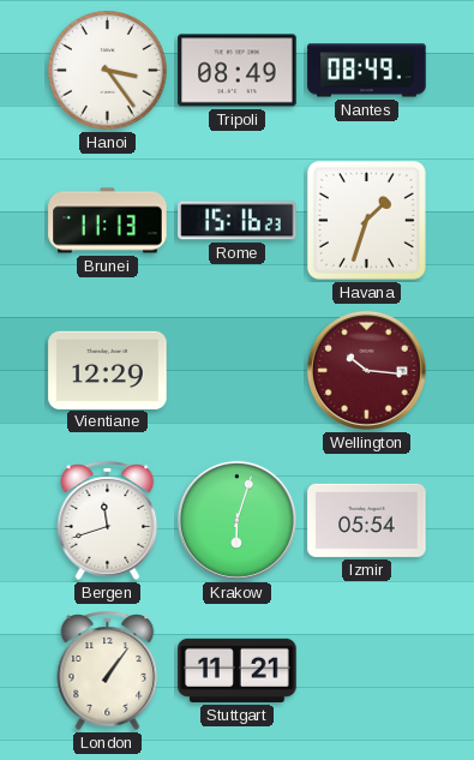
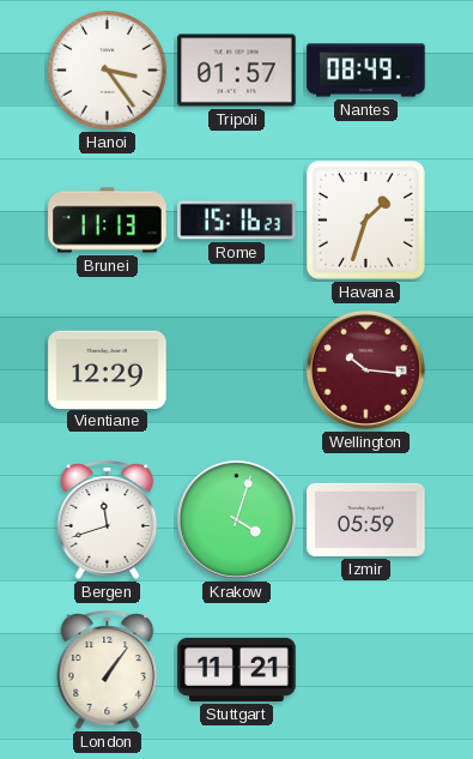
Tripoli: 08:49 -> 01:57
Krakow: 6:03 -> 4:03
Izmir: 05:54 -> 05:59
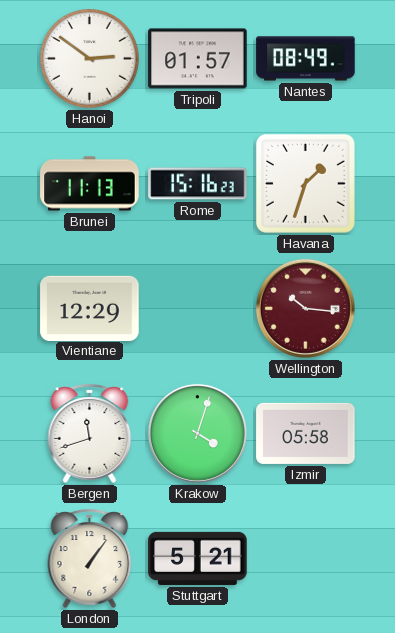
Hanoi: 3:24 -> 2:51
Izmir: 05:59 -> 05:58
Stuttgart: 11:21 -> 5:21
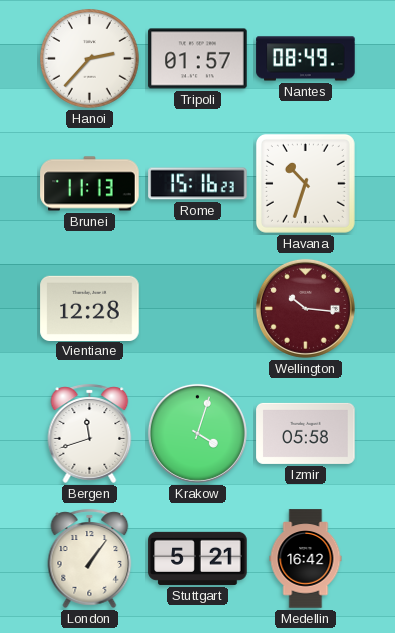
Hanoi: 2:51 -> 2:37
Havana: 1:33 -> 10:33
Vientiane: 12:29 -> 12:28
Medellin: none -> 16:42
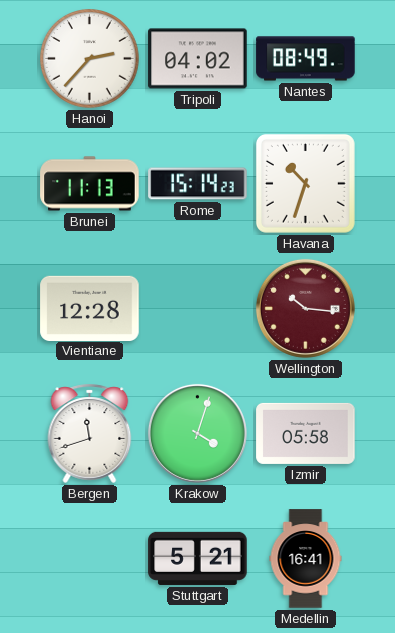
Tripoli: 01:57 -> 04:02
Rome: 15:16 -> 15:14
London: 1:06 -> none
Medellin: 16:42 -> 16:41
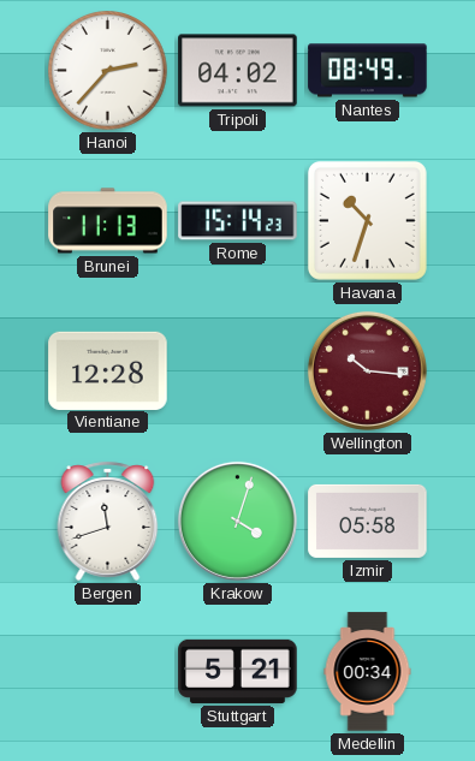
Medellin: 16:41 -> 00:34
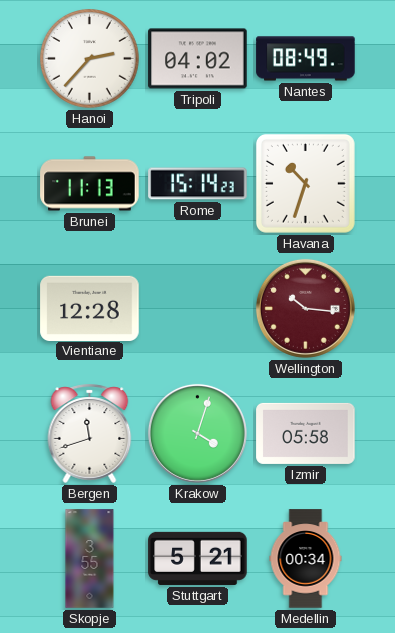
Skopje: none -> 3:55
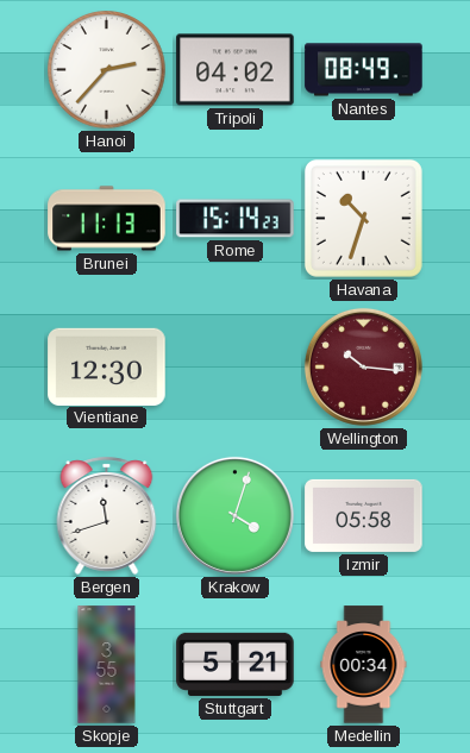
Vientiane: 12:28 -> 12:30
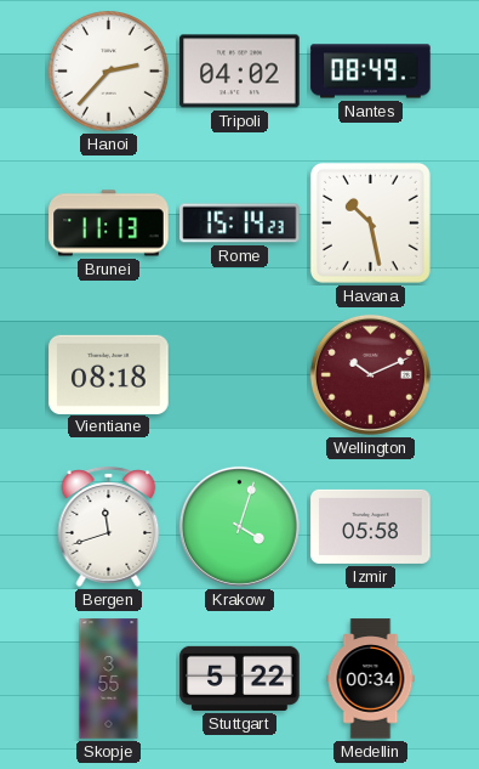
Havana: 10:33 -> 10:28
Vientiane: 12:30 -> 08:18
Wellington: 10:16 -> 10:11
Stuttgart: 5:21 -> 5:22
